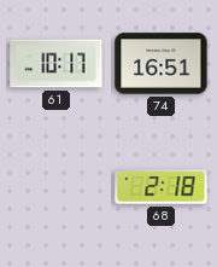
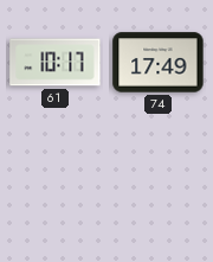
74: 16:51 -> 17:49
68: 2:18 -> none
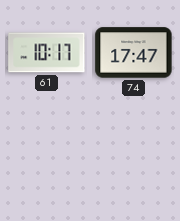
74: 17:49 -> 17:47
